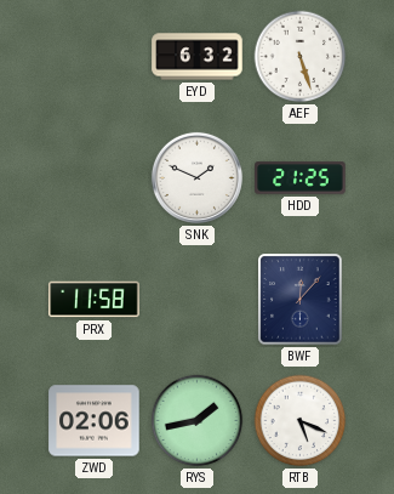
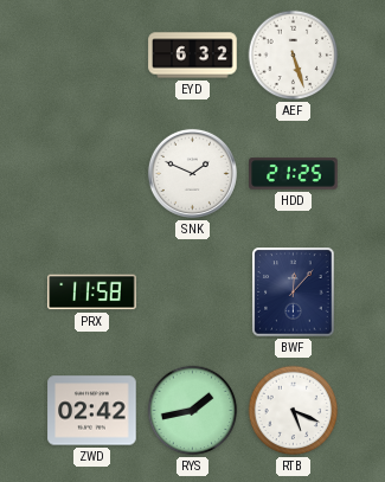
ZWD: 02:06 -> 02:42
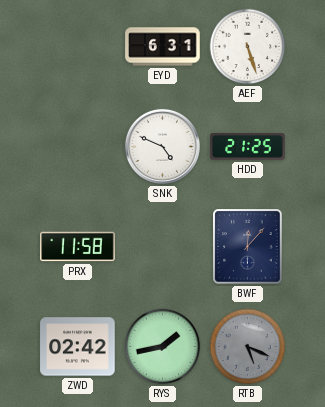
EYD: 6:32 -> 6:31
SNK: 1:49 -> 4:49
RTB dial: white -> grey
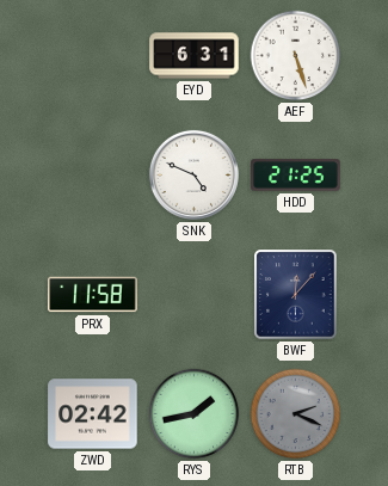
RTB: 5:19 -> 2:19
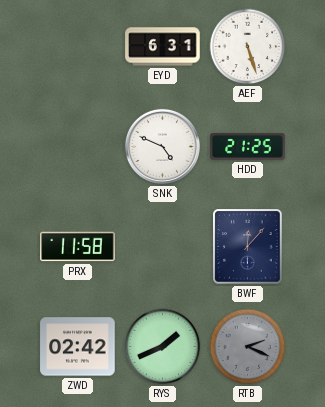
RYS: 1:43 -> 1:41
